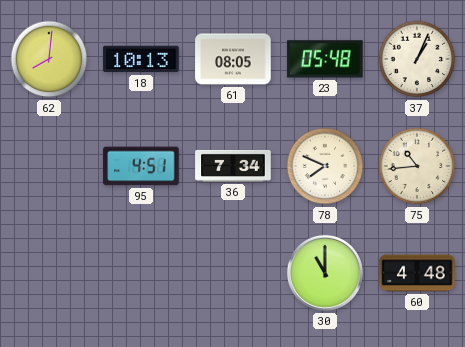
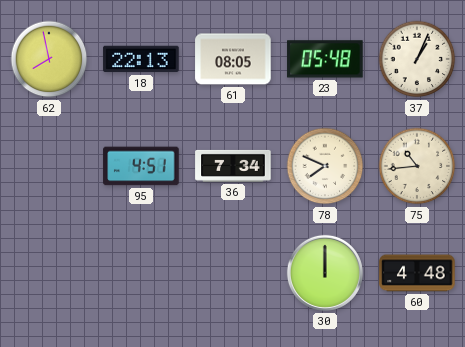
62: 8:01 -> 7:58
18: 10:13 -> 22:13
30: 11:00 -> 12:00
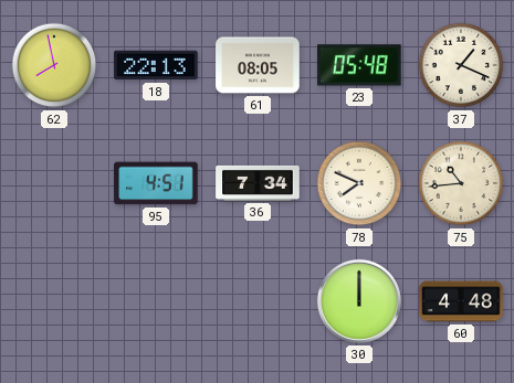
37: 1:04 -> 1:19
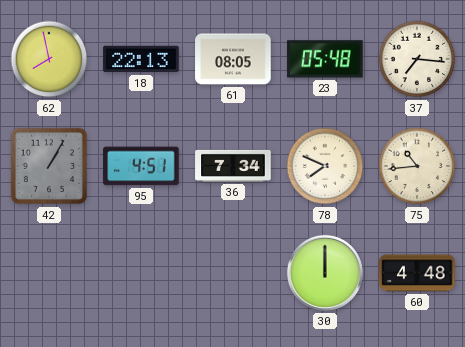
37: 1:19 -> 7:16
42: none -> 1:05
